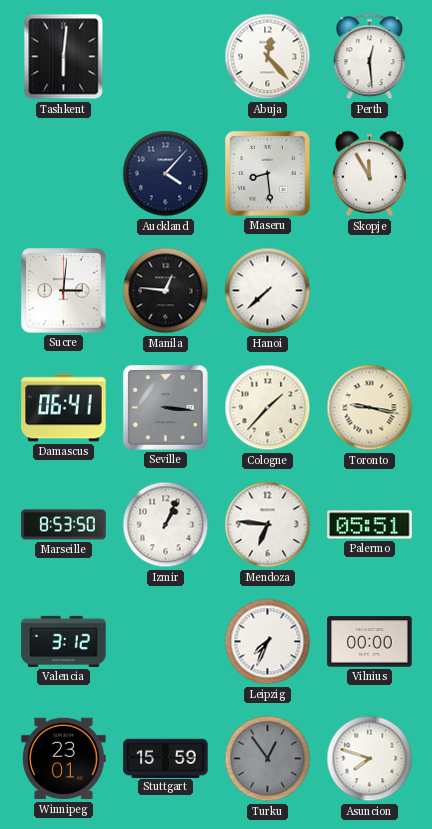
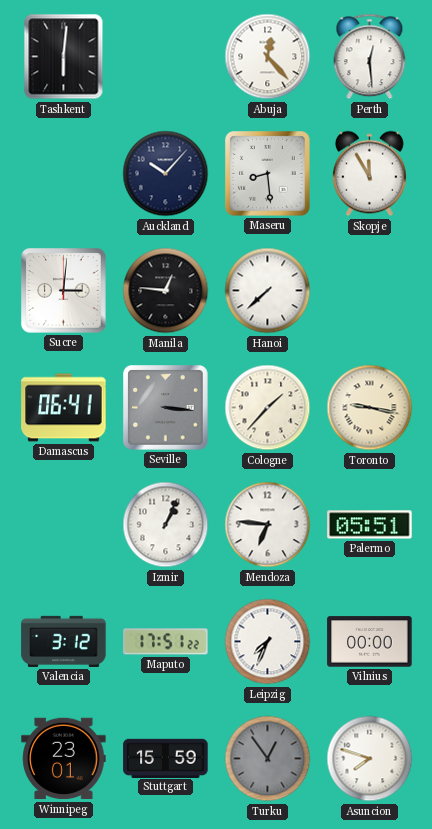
Auckland: 4:07 -> 10:07
Marseille: 8:53 -> none
Maputo: none -> 17:51
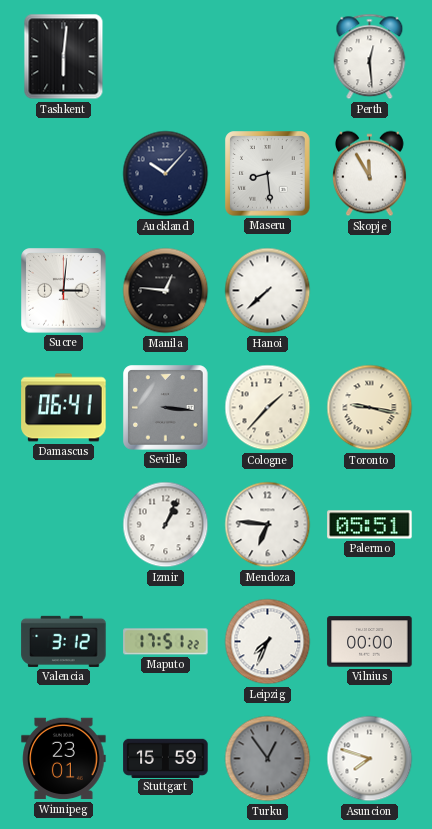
Abuja: 12:23 -> none
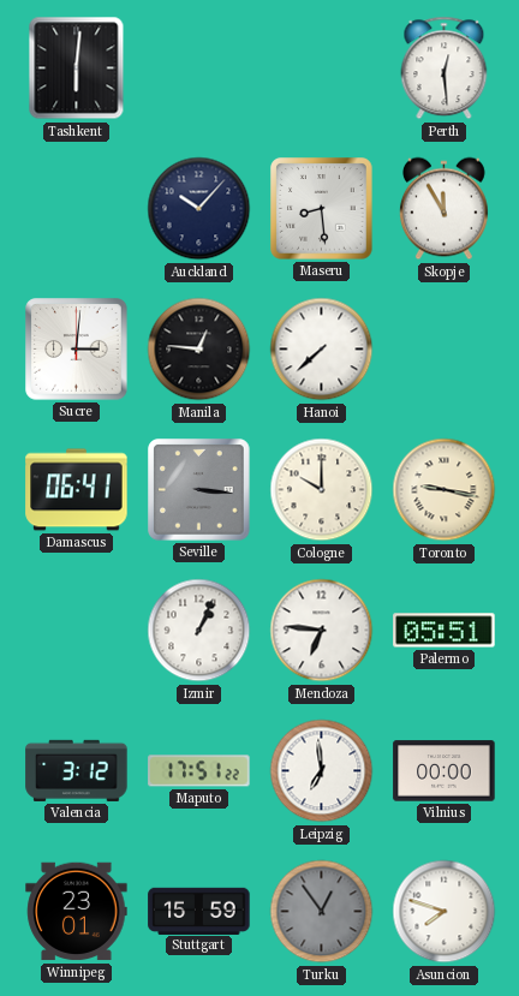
Cologne: 1:37 -> 10:00
Leipzig: 7:34 -> 6:59
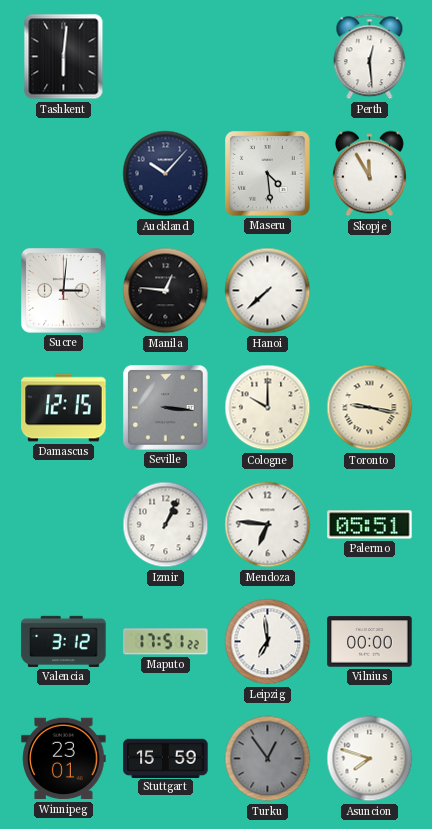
Maseru: 8:29 -> 4:29
Damascus: 06:41 -> 12:15
